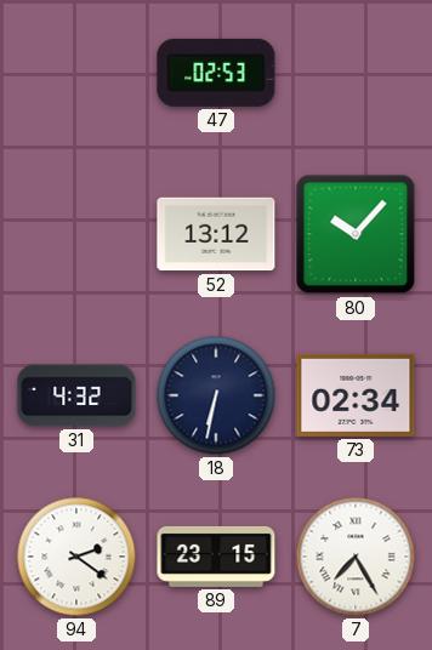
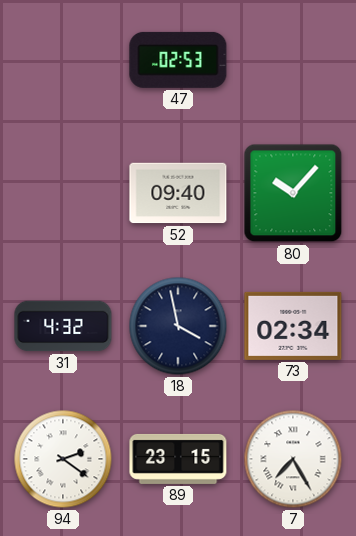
52: 13:12 -> 09:40
18: 6:32 -> 3:58
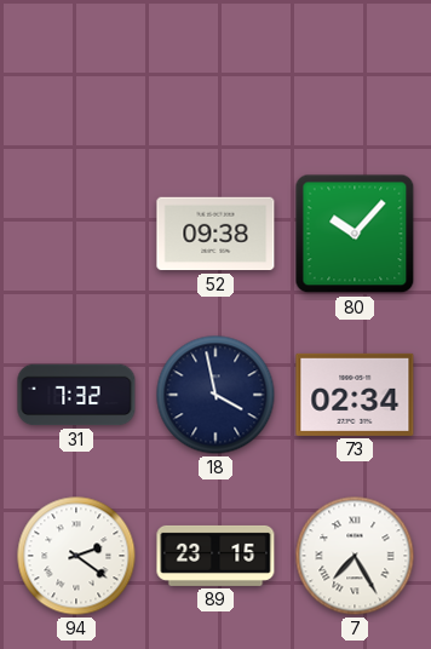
47: 02:53 -> none
52: 09:40 -> 09:38
31: 4:32 -> 7:32
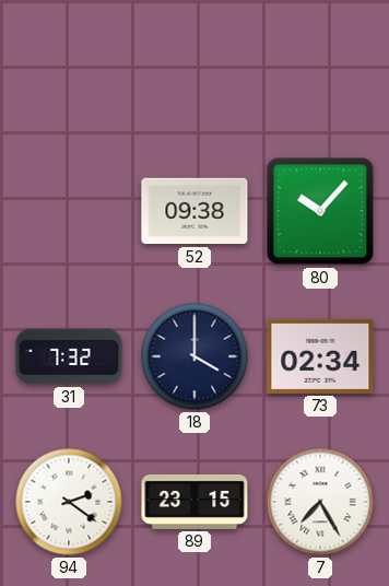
18: 3:58 -> 4:00
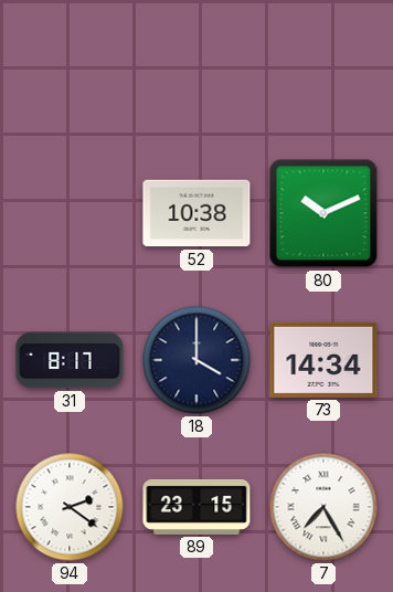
52: 09:38 -> 10:38
80: 10:07 -> 10:11
31: 7:32 -> 8:17
73: 02:34 -> 14:34
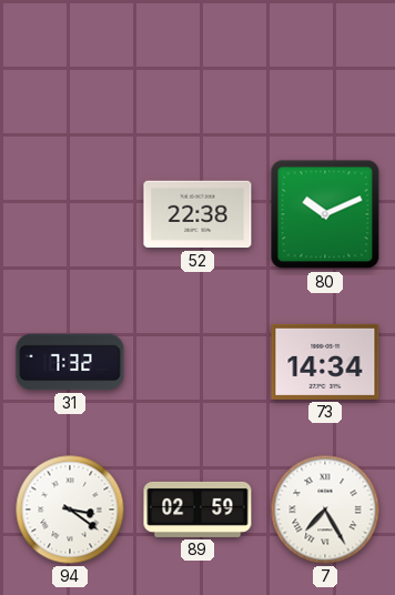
52: 10:38 -> 22:38
31: 8:17 -> 7:32
18: 4:00 -> none
94: 2:21 -> 3:21
89: 23:15 -> 02:59
